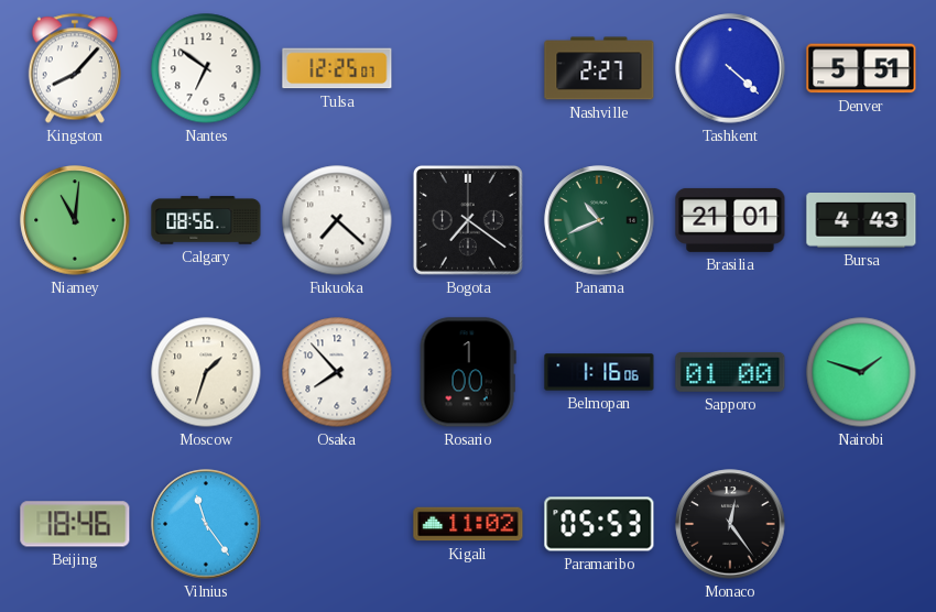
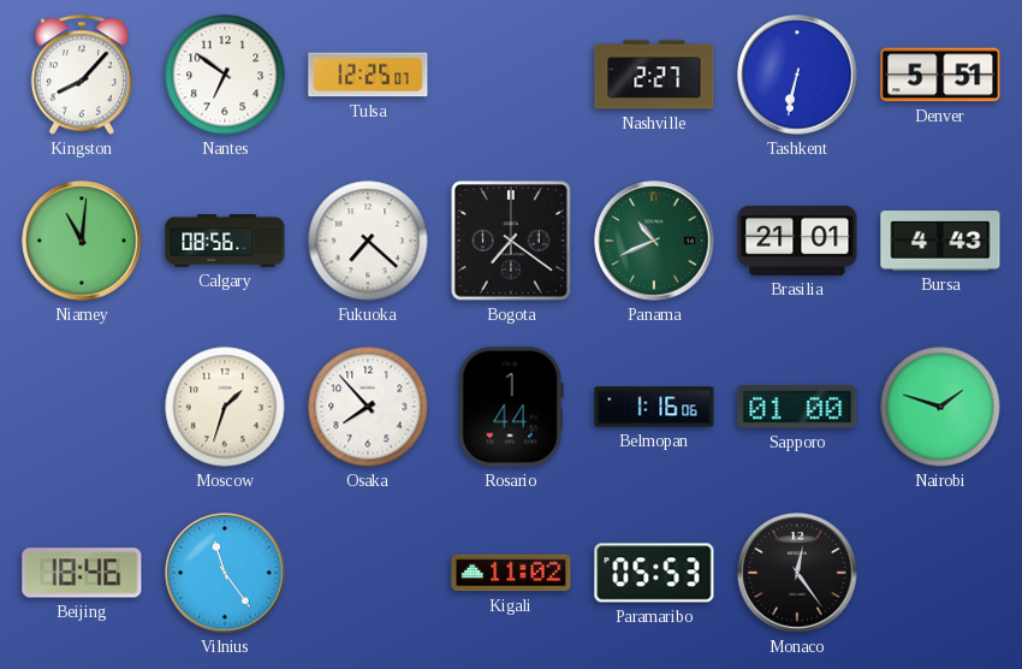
Tashkent: 4:22 -> 6:32
Rosario: 1:00 -> 1:44
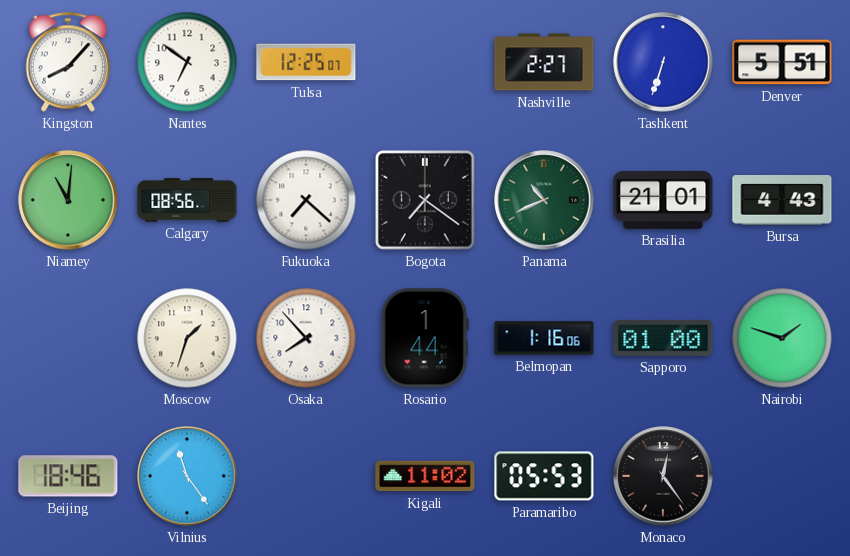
Tashkent: 6:32 -> 6:33
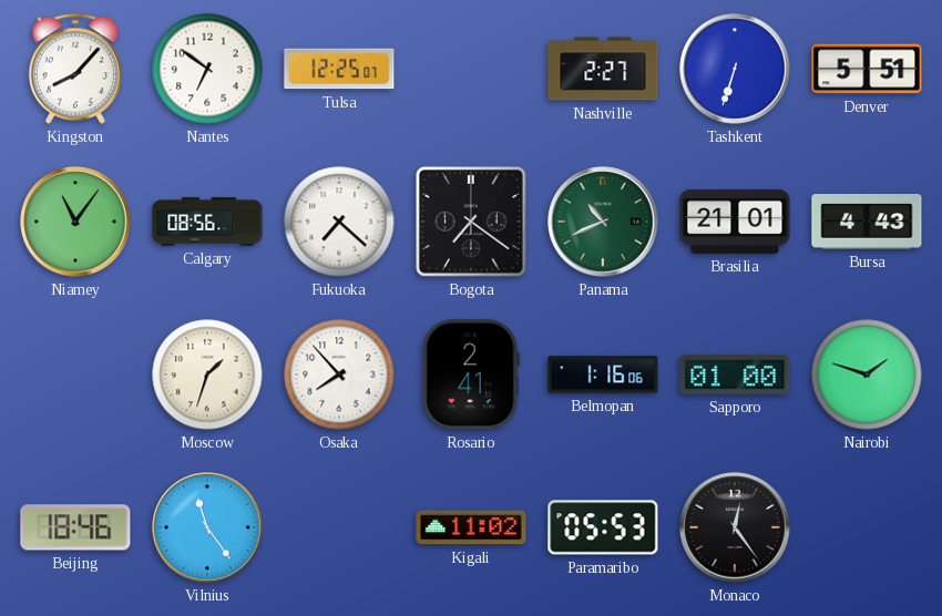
Niamey: 11:01 -> 11:06
Rosario: 1:44 -> 2:41
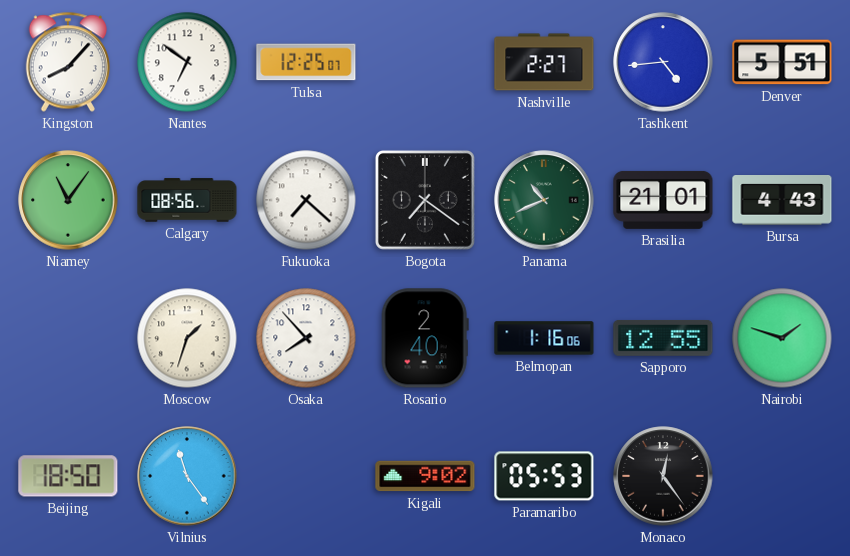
Tashkent: 6:33 -> 4:44
Rosario: 2:41 -> 2:40
Sapporo: 01:00 -> 12:55
Beijing: 18:46 -> 18:50
Kigali: 11:02 -> 9:02
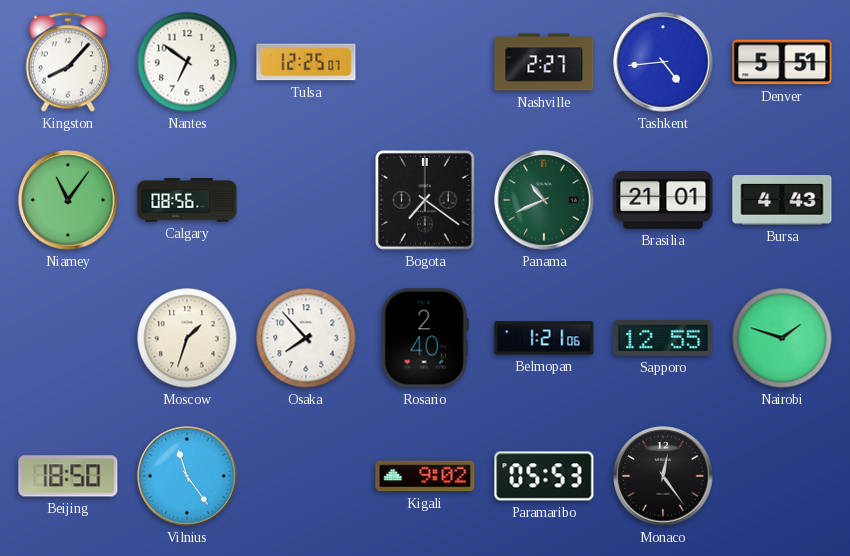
Fukuoka: 7:22 -> none
Belmopan: 1:16 -> 1:21
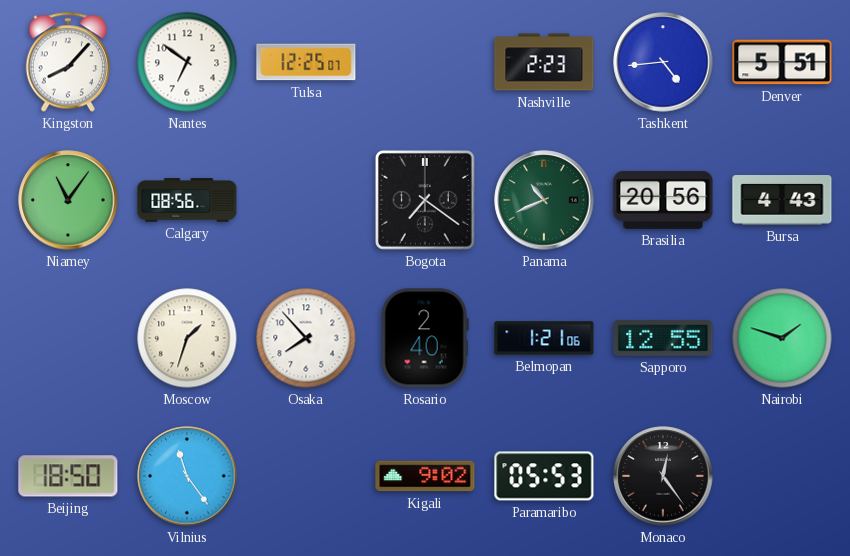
Nashville: 2:27 -> 2:23
Brasilia: 21:01 -> 20:56
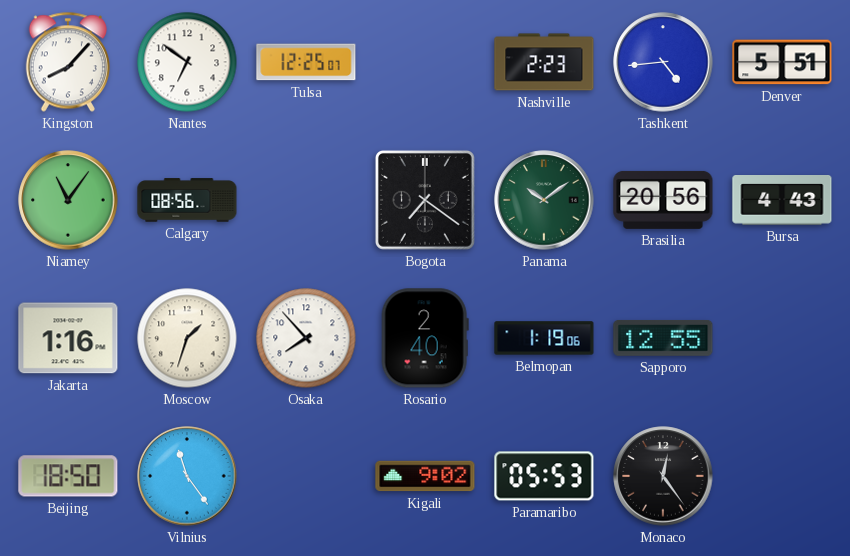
Panama: 10:41 -> 10:09
Jakarta: none -> 1:16
Belmopan: 1:21 -> 1:19
Nairobi: 1:48 -> none
